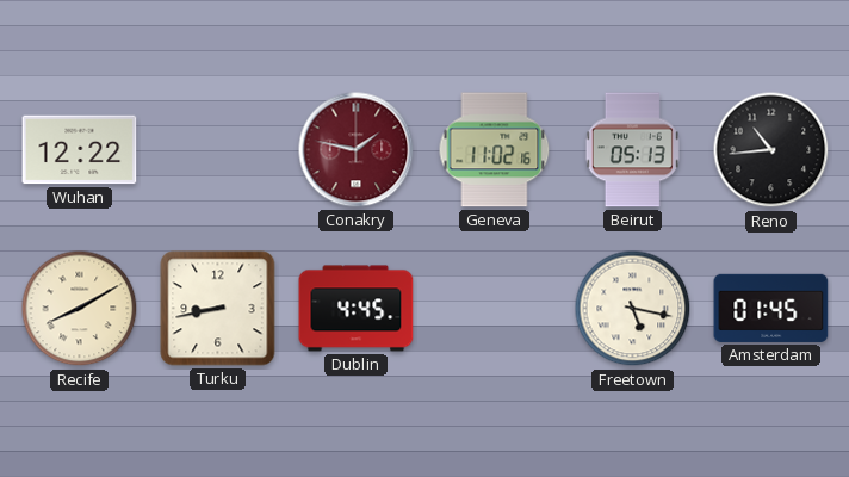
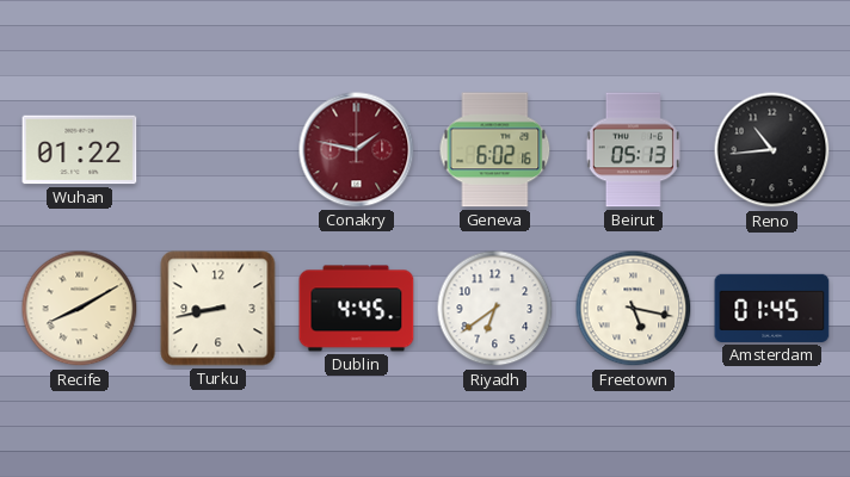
Wuhan: 12:22 -> 01:22
Geneva: 11:02 -> 6:02
Riyadh: none -> 6:39
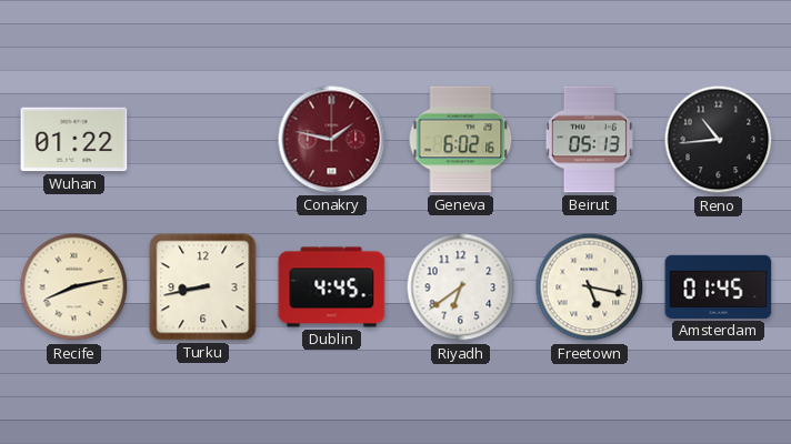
Recife: 8:10 -> 8:13
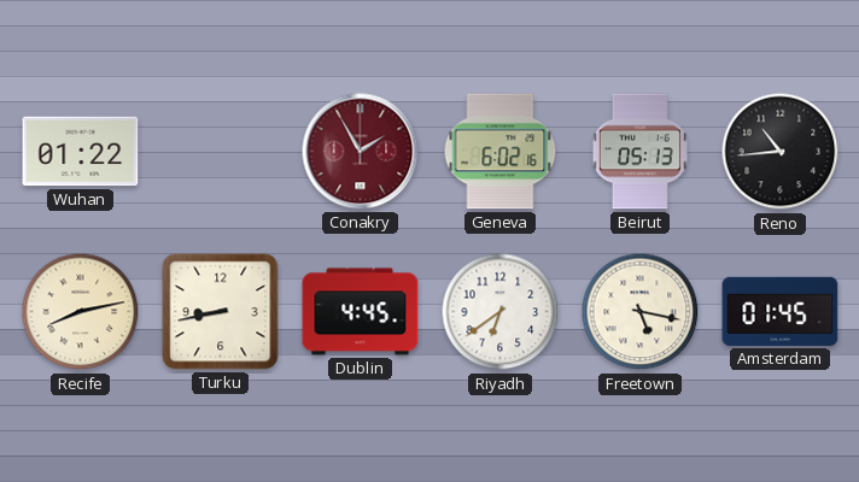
Conakry: 1:47 -> 1:55
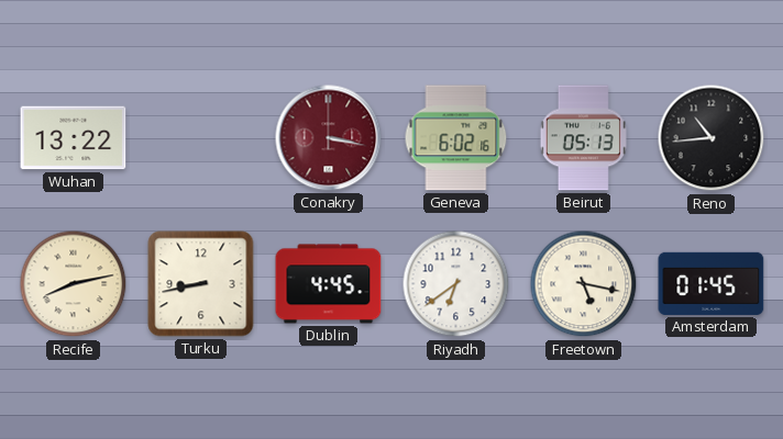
Wuhan: 01:22 -> 13:22
Conakry: 1:55 -> 3:17
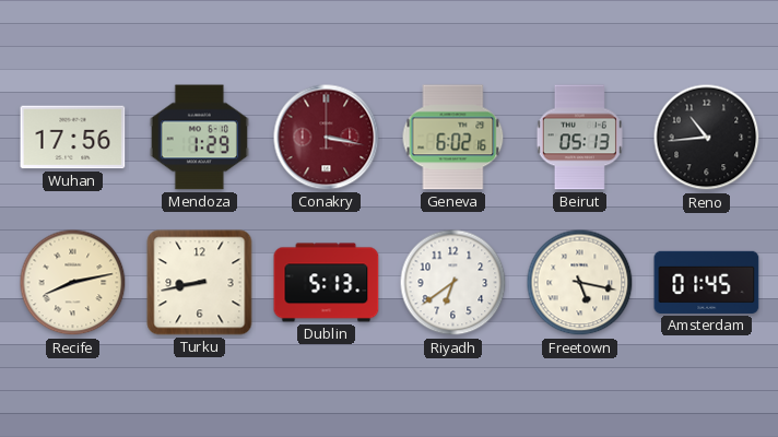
Wuhan: 13:22 -> 17:56
Mendoza: none -> 1:29
Dublin: 4:45 -> 5:13
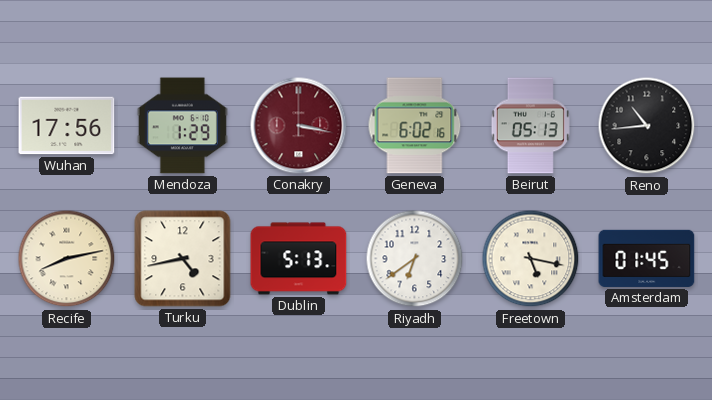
Turku: 8:43 -> 4:43
